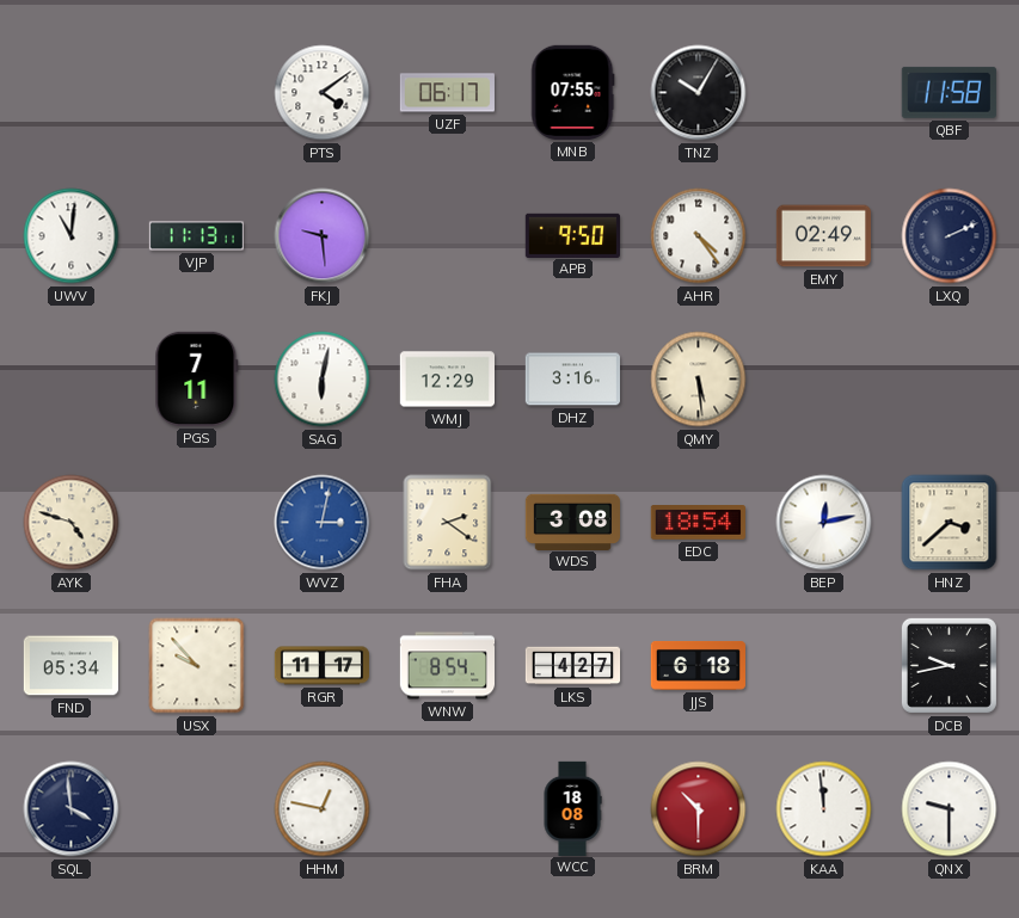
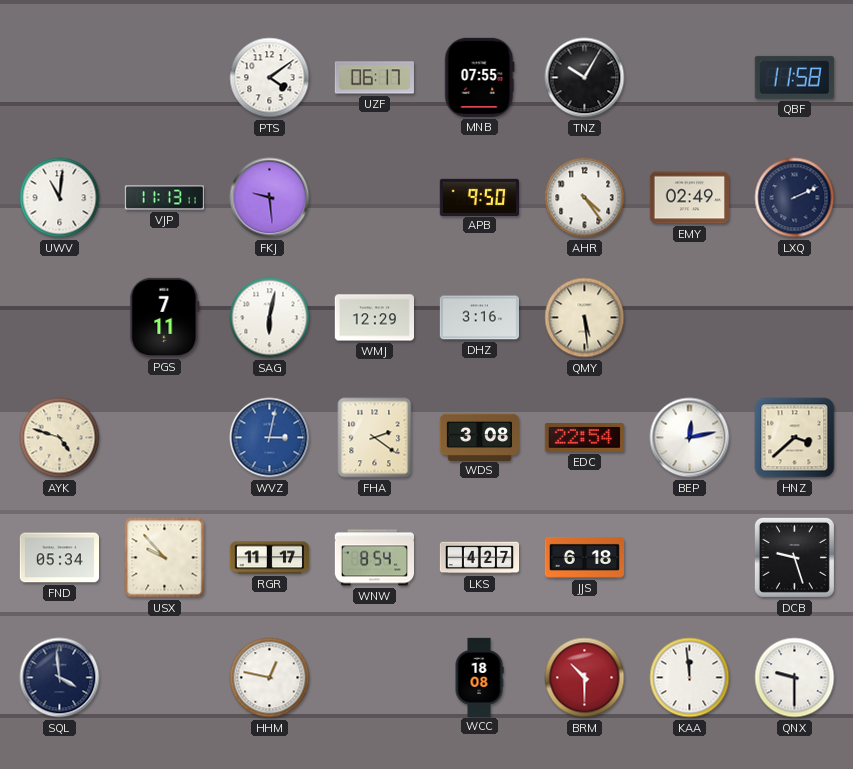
EDC: 18:54 -> 22:54
DCB: 9:43 -> 9:27
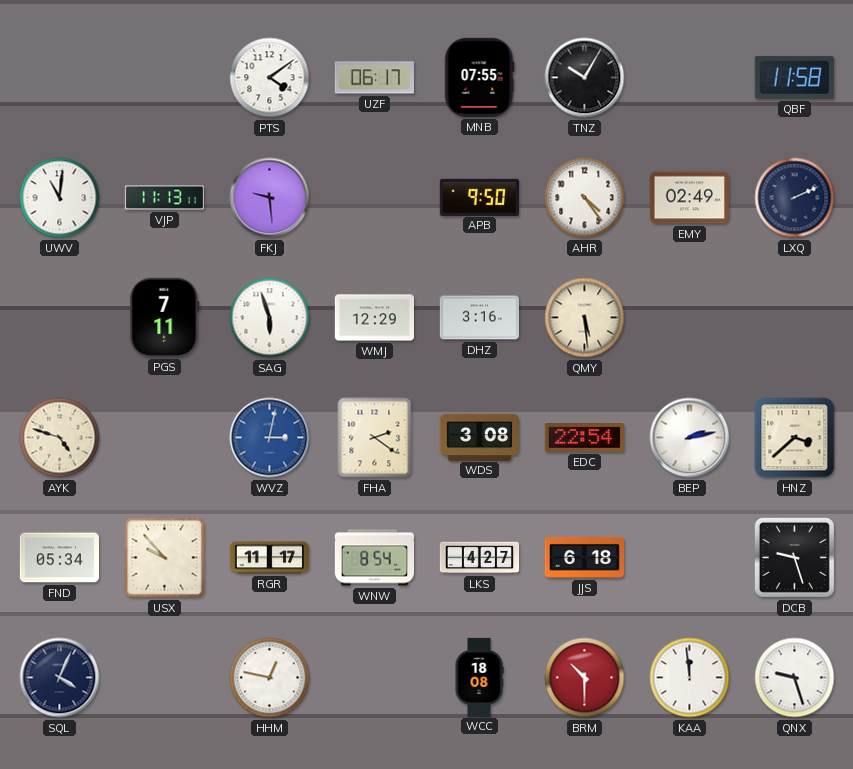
SAG: 6:02 -> 5:57
BEP: 12:13 -> 2:13
SQL: 3:59 -> 4:04
QNX: 9:30 -> 9:27
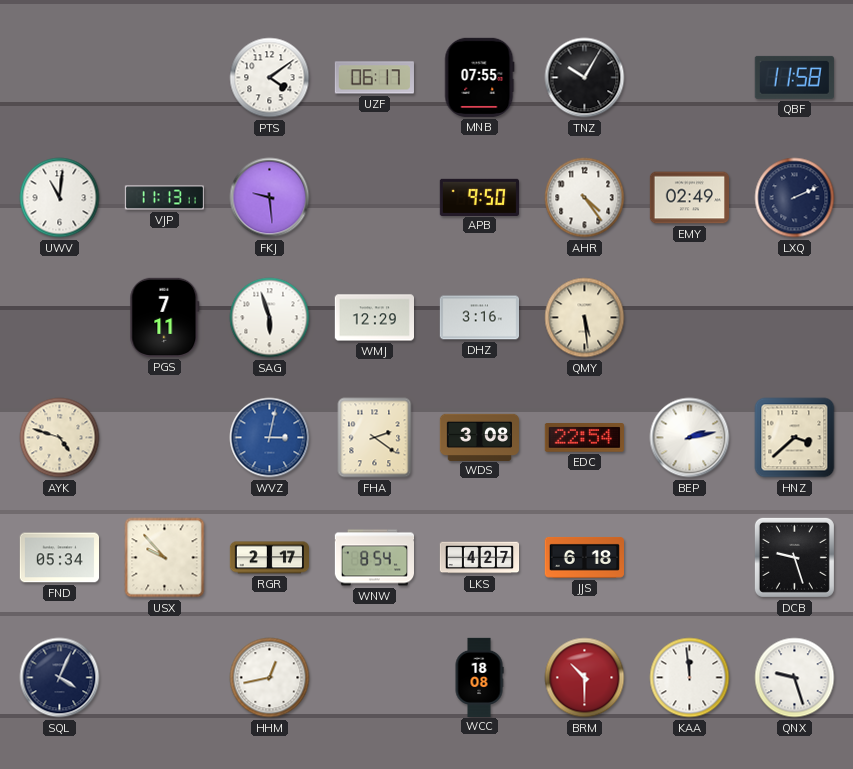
RGR: 11:17 -> 2:17
HHM: 12:47 -> 12:43
